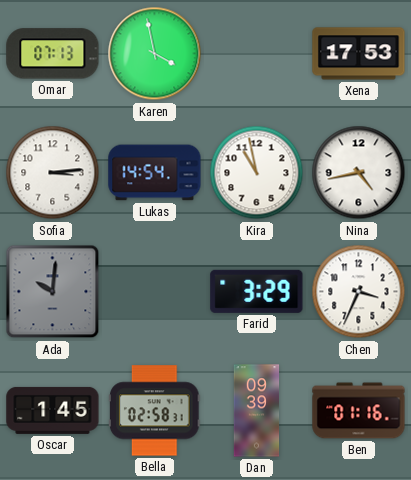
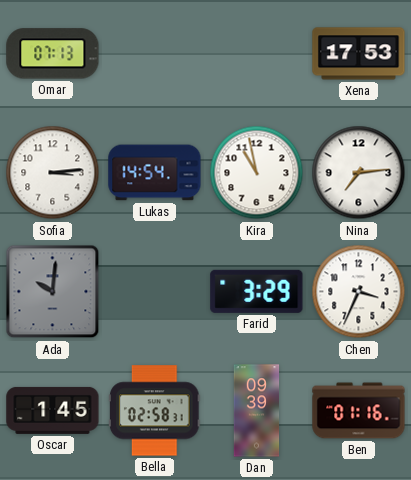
Karen: 3:58 -> none
Nina: 4:43 -> 7:14
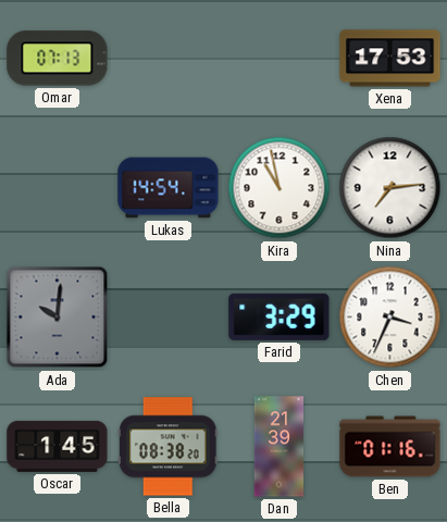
Sofia: 3:14 -> none
Bella: 02:58 -> 08:38
Dan: 09:39 -> 21:39
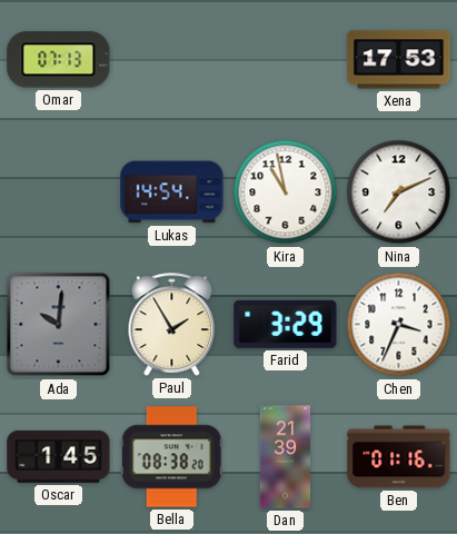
Nina: 7:14 -> 7:11
Paul: none -> 1:55
